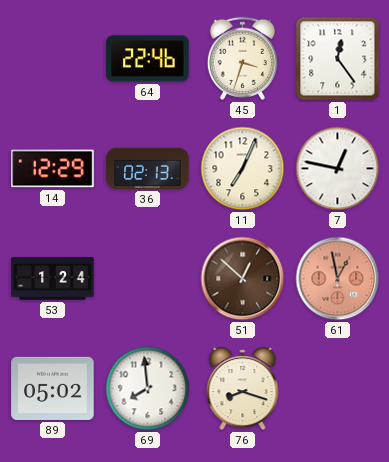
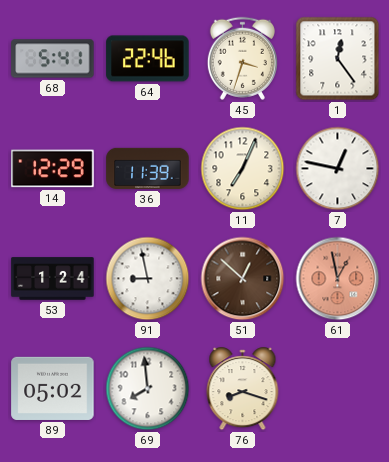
68: none -> 5:41
36: 02:13 -> 11:39
91: none -> 8:58
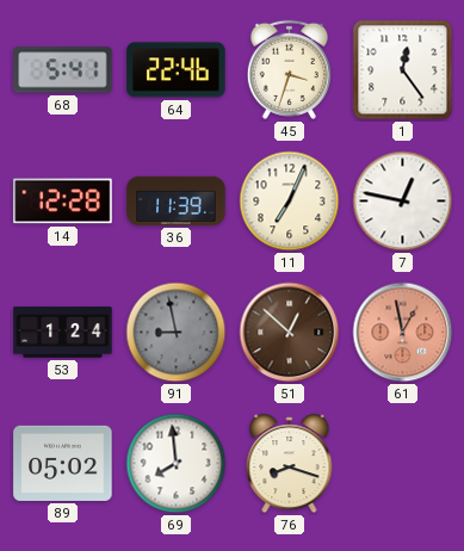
14: 12:29 -> 12:28
91 dial: white -> grey
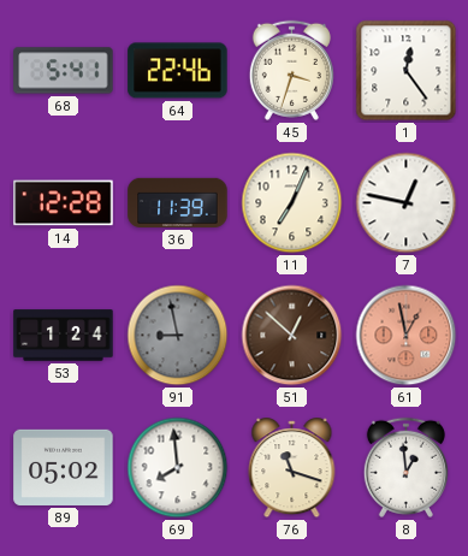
76: 8:18 -> 11:18
8: none -> 12:59
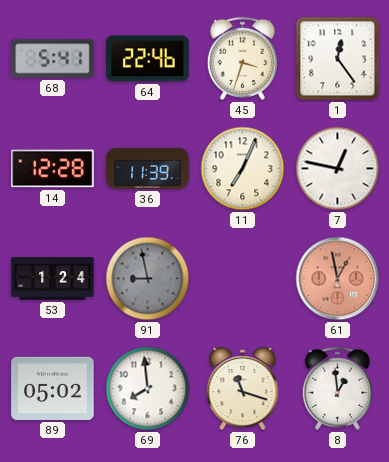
51: 12:52 -> none
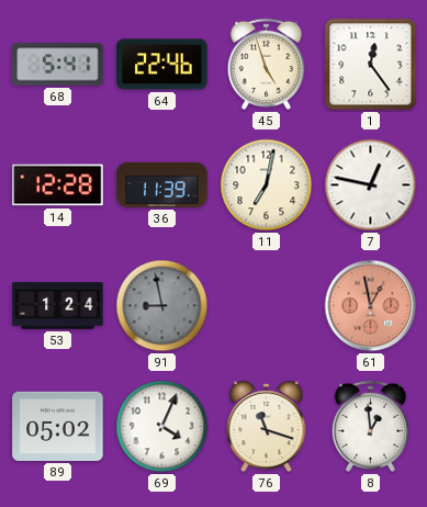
45: 3:33 -> 4:57
11: 7:04 -> 7:02
69: 7:59 -> 4:04
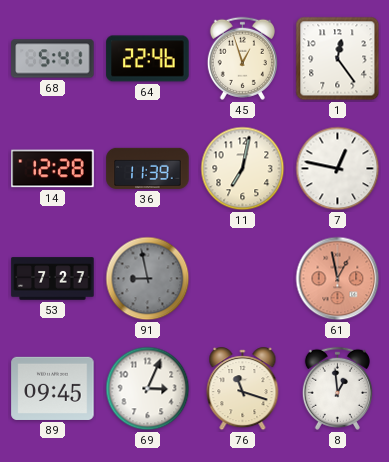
45: 4:57 -> 12:57
53: 1:24 -> 7:27
89: 05:02 -> 09:45
69: 4:04 -> 3:04
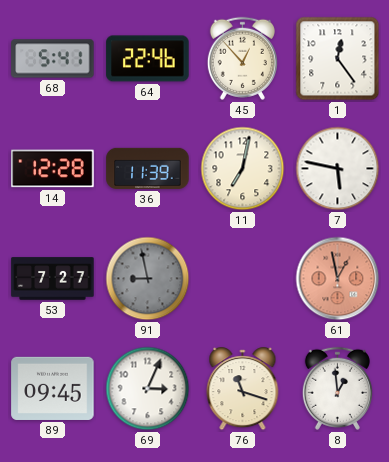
45: 12:57 -> 12:53
7: 12:47 -> 5:47
